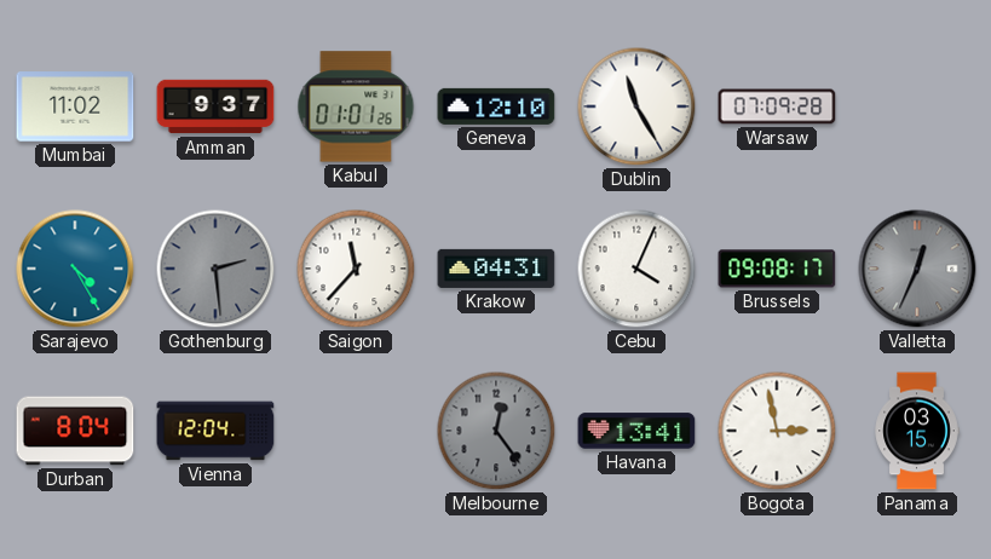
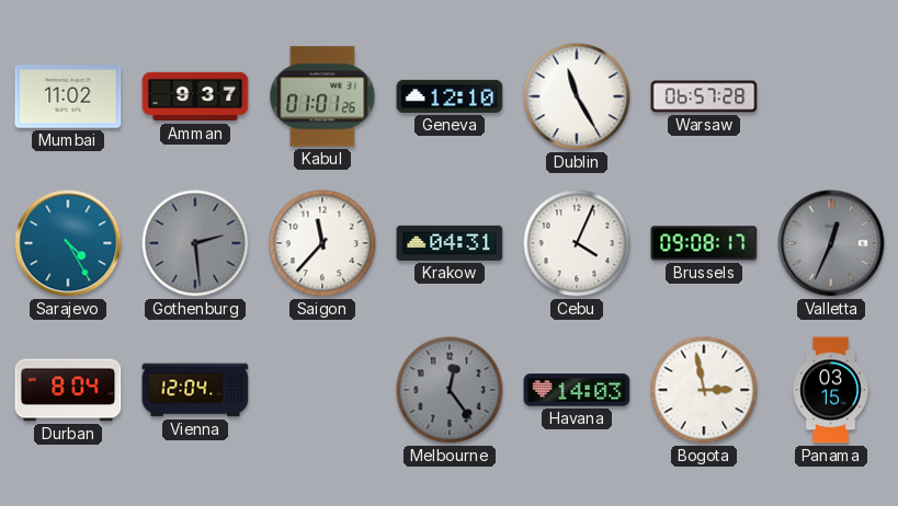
Warsaw: 07:09 -> 06:57
Havana: 13:41 -> 14:03
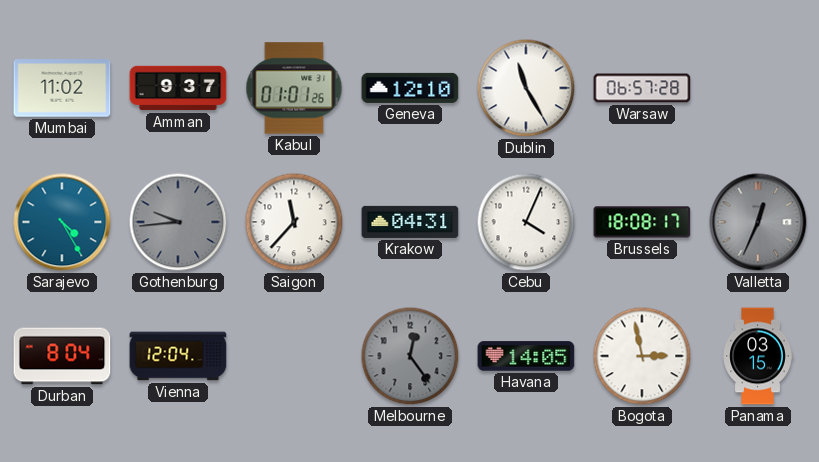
Gothenburg: 2:29 -> 9:44
Brussels: 09:08 -> 18:08
Havana: 14:03 -> 14:05
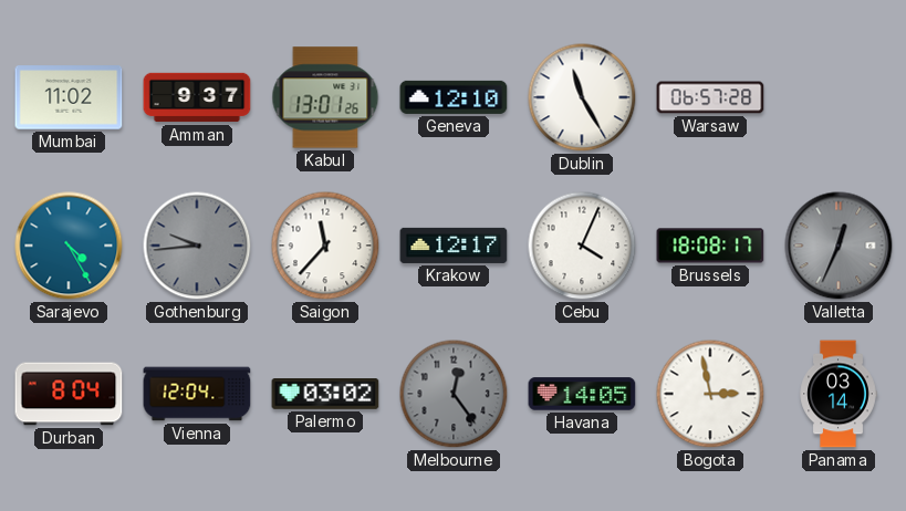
Kabul: 01:01 -> 13:01
Krakow: 04:31 -> 12:17
Palermo: none -> 03:02
Panama: 03:15 -> 03:14
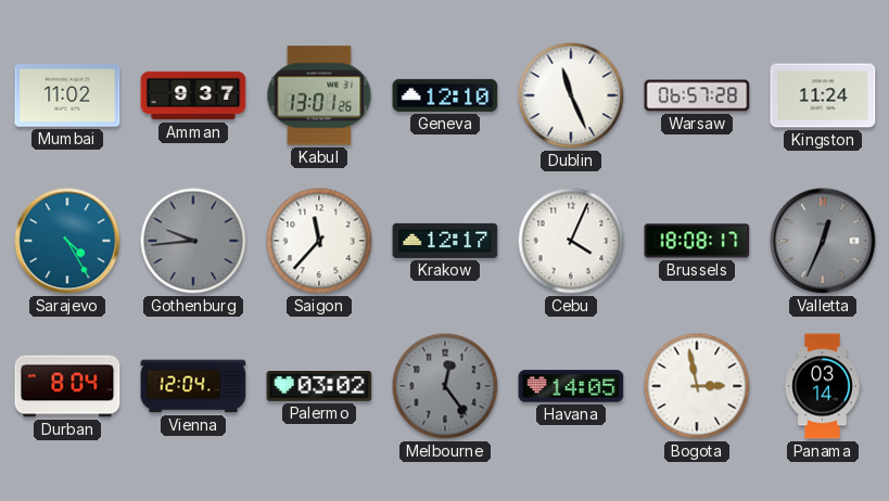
Dublin: 11:25 -> 11:26
Kingston: none -> 11:24
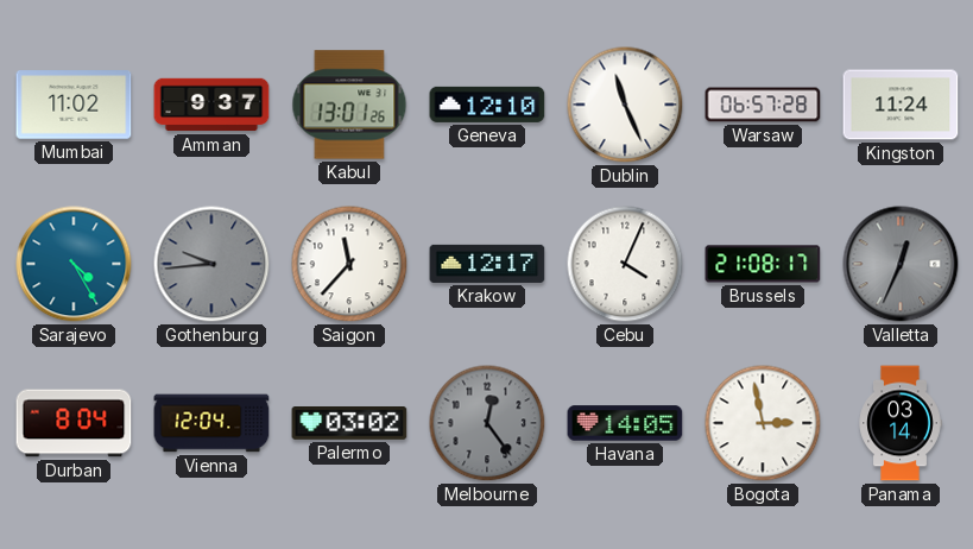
Brussels: 18:08 -> 21:08
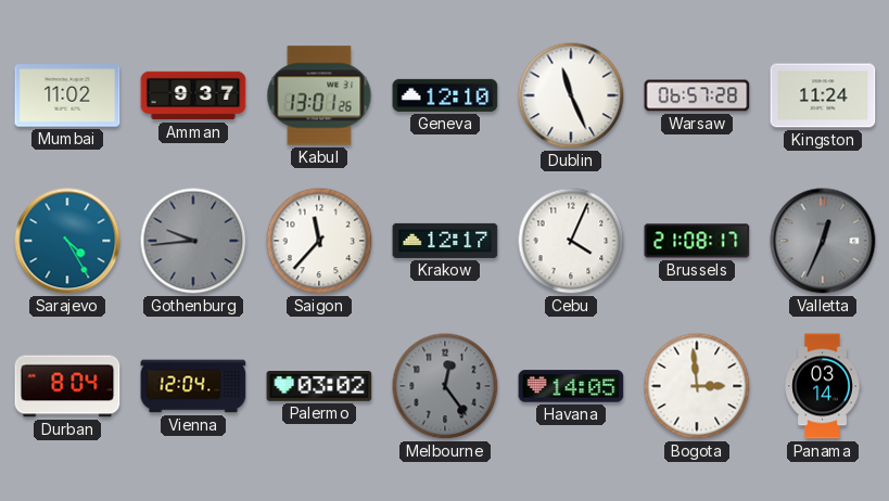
Bogota: 2:58 -> 2:59
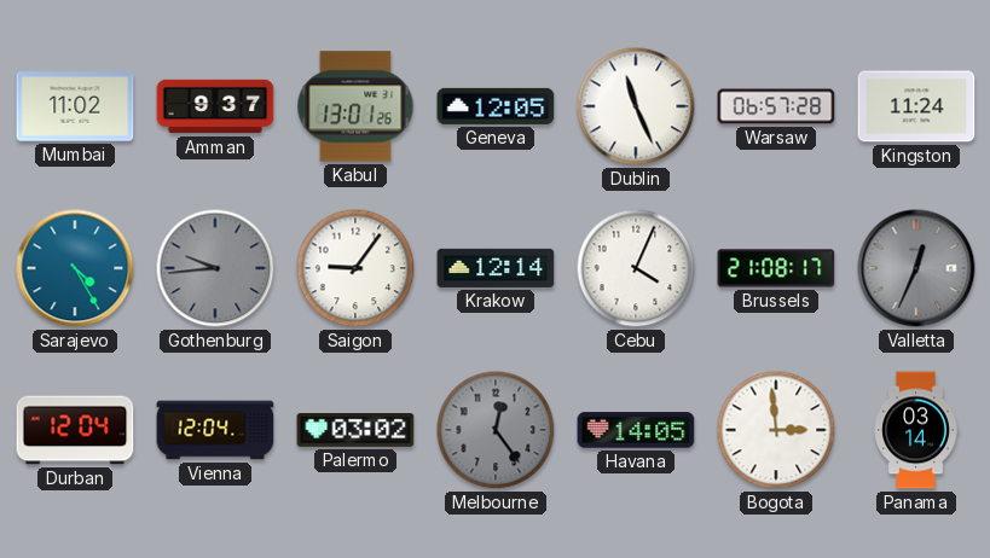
Geneva: 12:10 -> 12:05
Saigon: 11:37 -> 9:06
Krakow: 12:17 -> 12:14
Durban: 8:04 -> 12:04
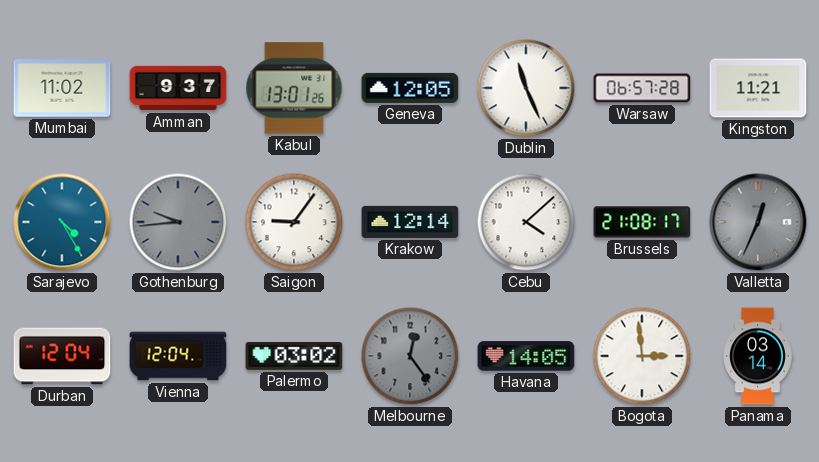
Kingston: 11:24 -> 11:21
Cebu: 4:04 -> 4:08
